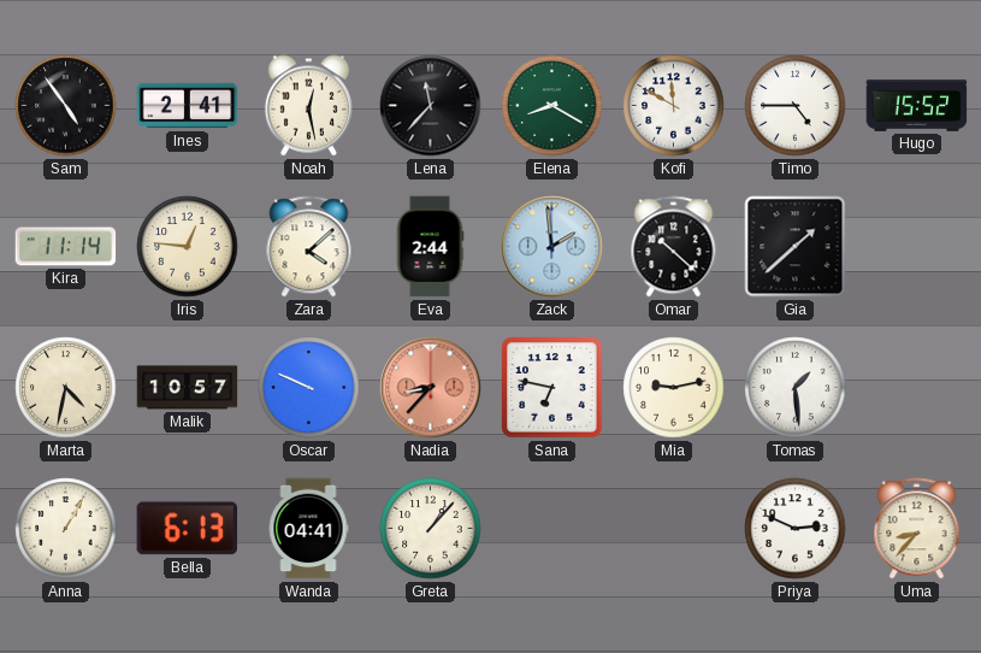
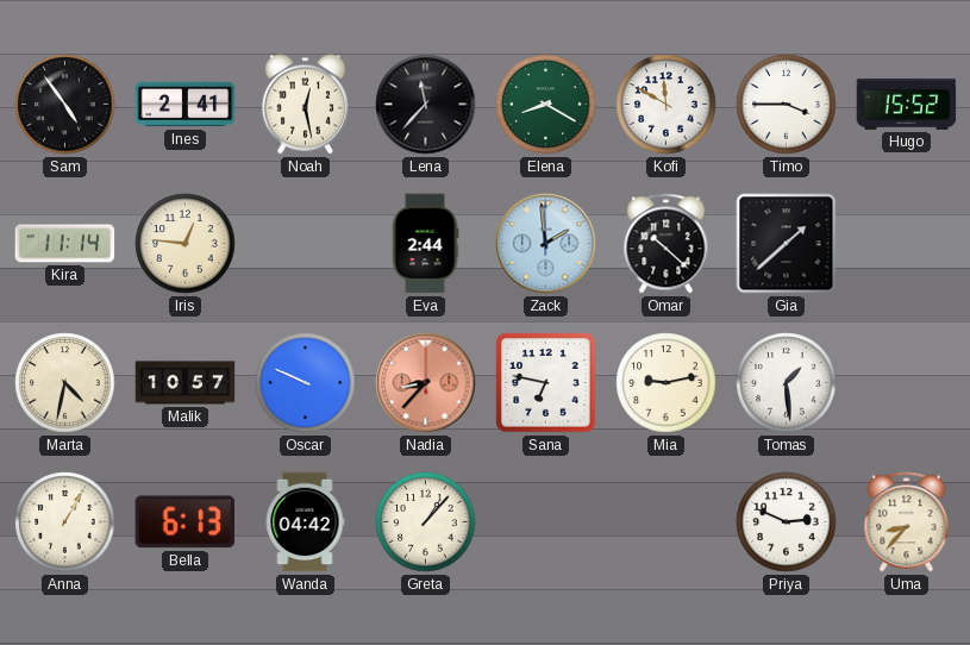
Timo: 4:45 -> 3:45
Zara: 4:08 -> none
Wanda: 04:41 -> 04:42
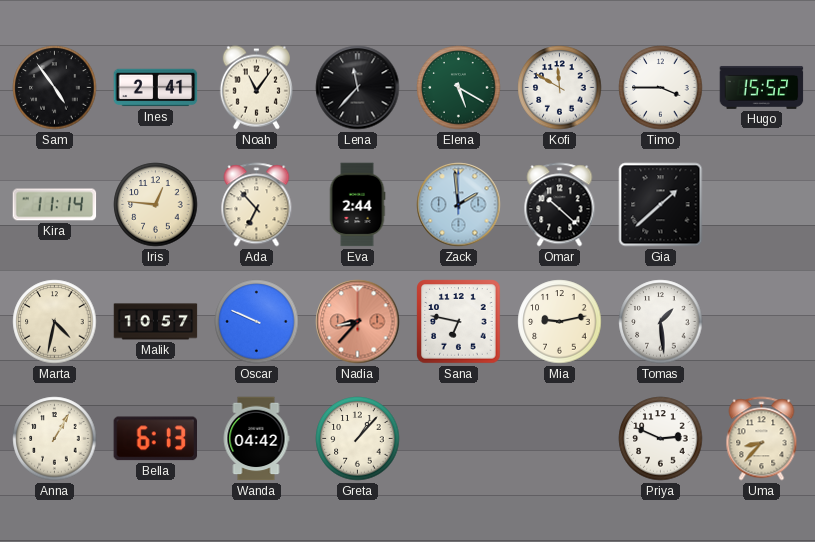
Noah: 12:28 -> 11:06
Elena: 8:20 -> 5:20
Ada: none -> 6:53
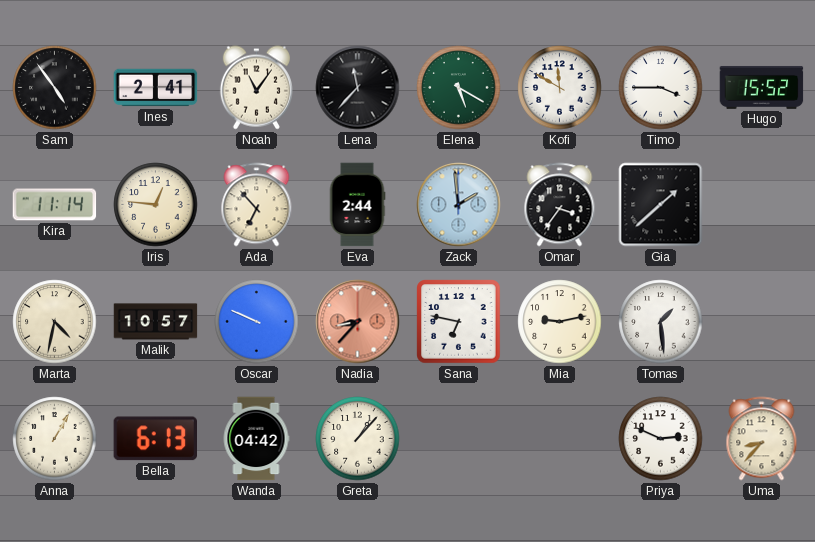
Omar: 10:22 -> 3:36
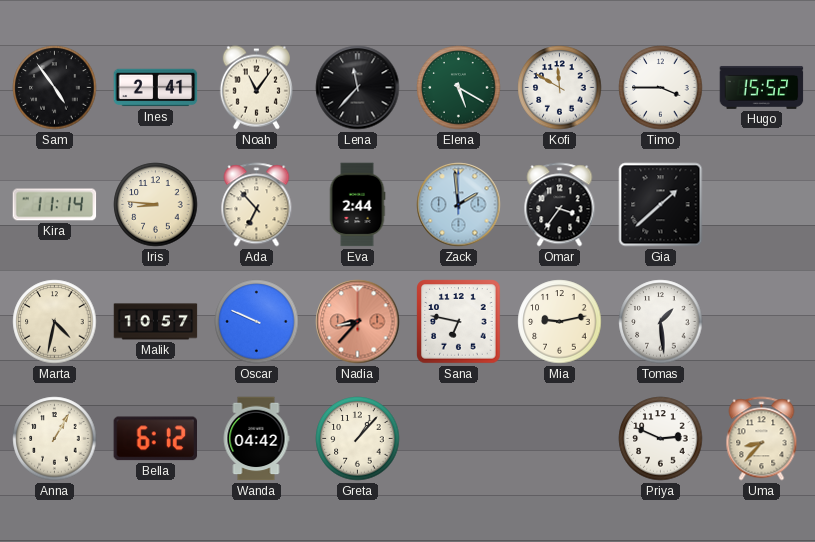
Iris: 12:46 -> 8:46
Bella: 6:13 -> 6:12
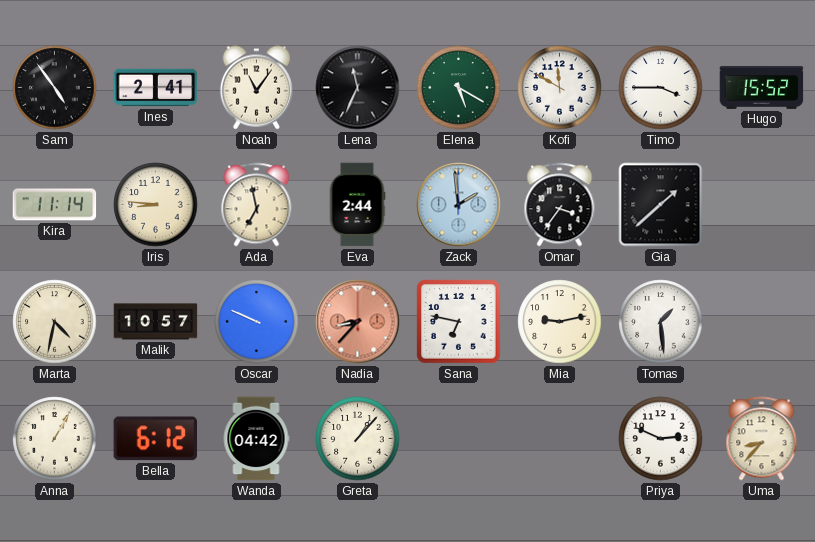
Lena: 11:37 -> 11:34
Ada: 6:53 -> 6:58
